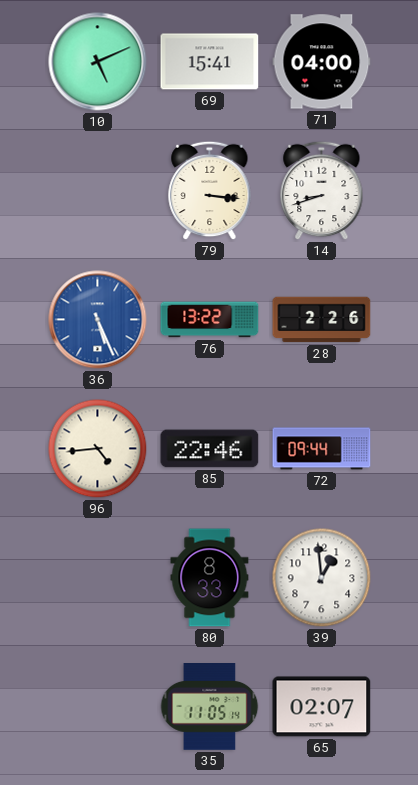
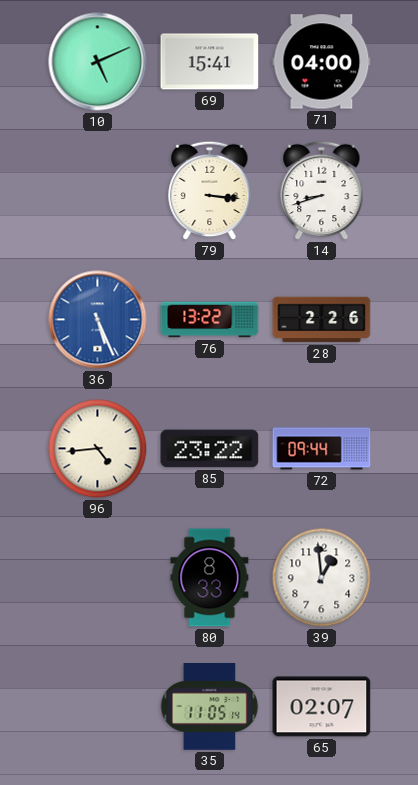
85: 22:46 -> 23:22
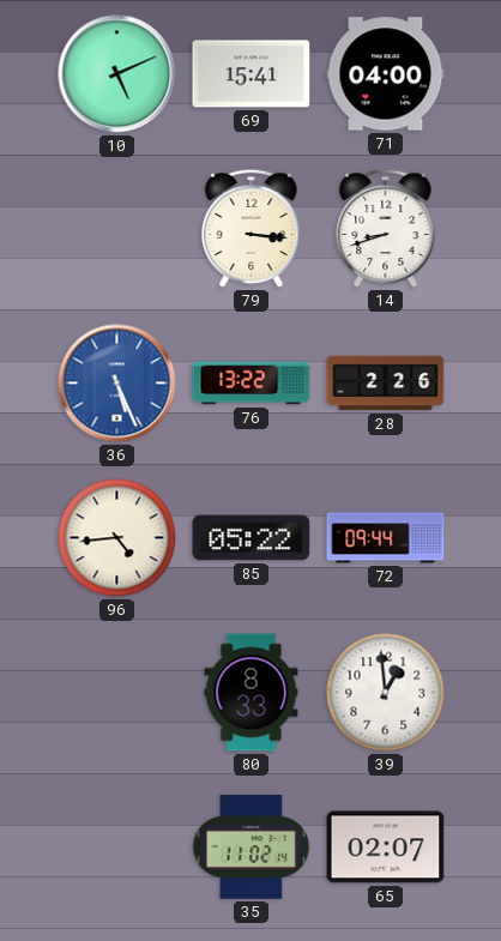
85: 23:22 -> 05:22
35: 11:05 -> 11:02
